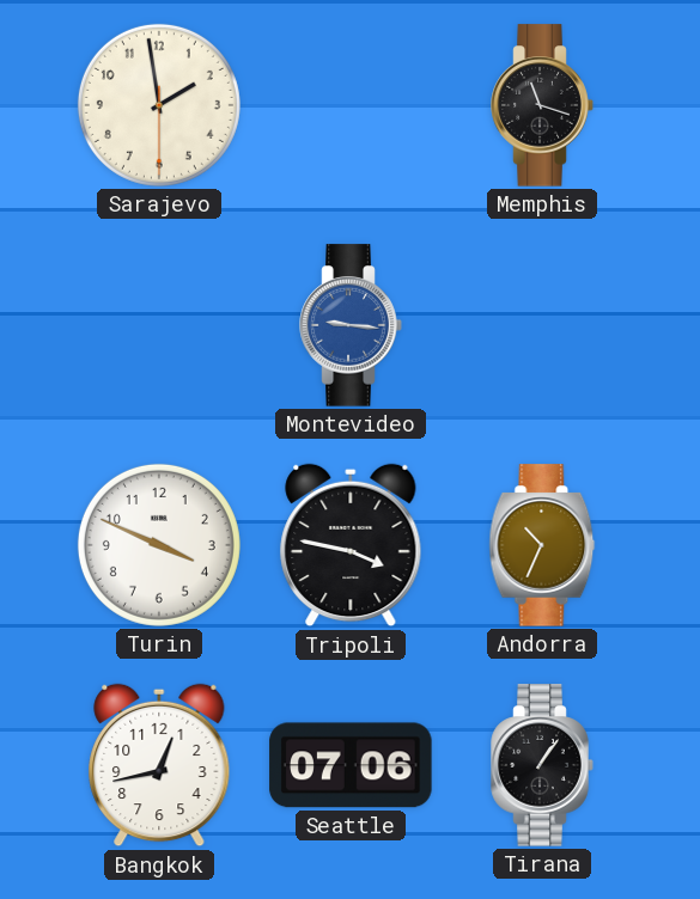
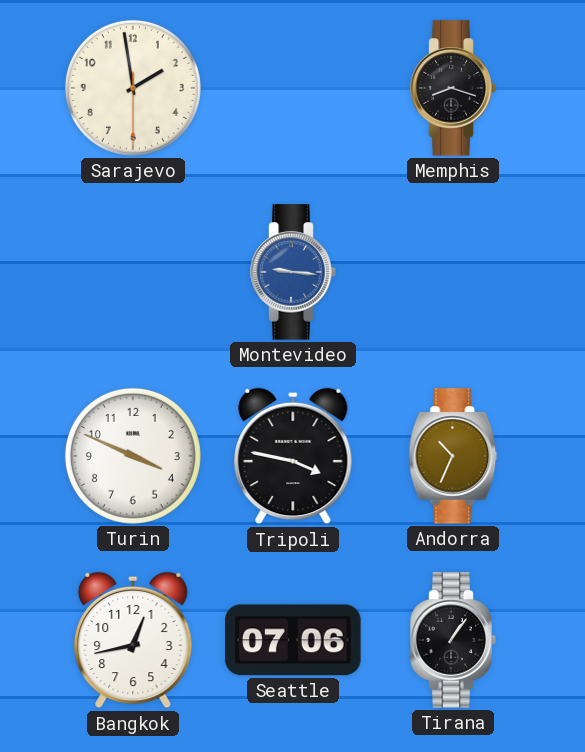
Memphis: 11:18 -> 8:18
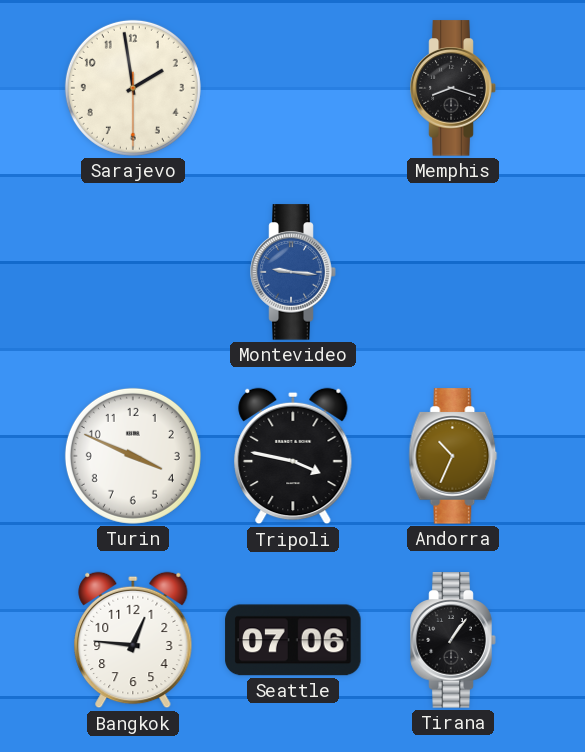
Bangkok: 12:43 -> 12:46
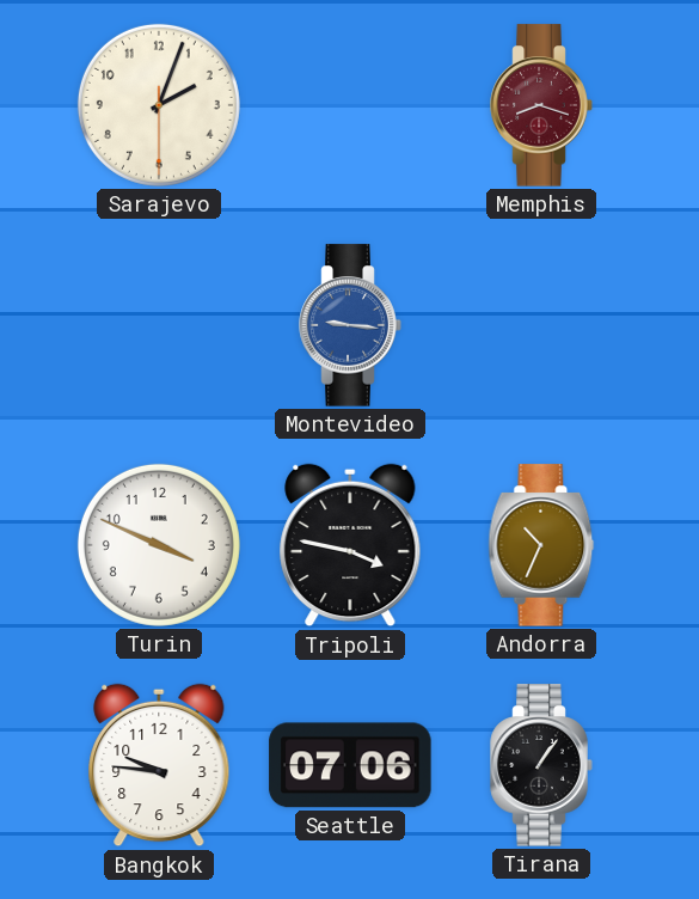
Sarajevo: 1:58 -> 2:03
Memphis dial: black -> burgundy
Bangkok: 12:46 -> 9:46
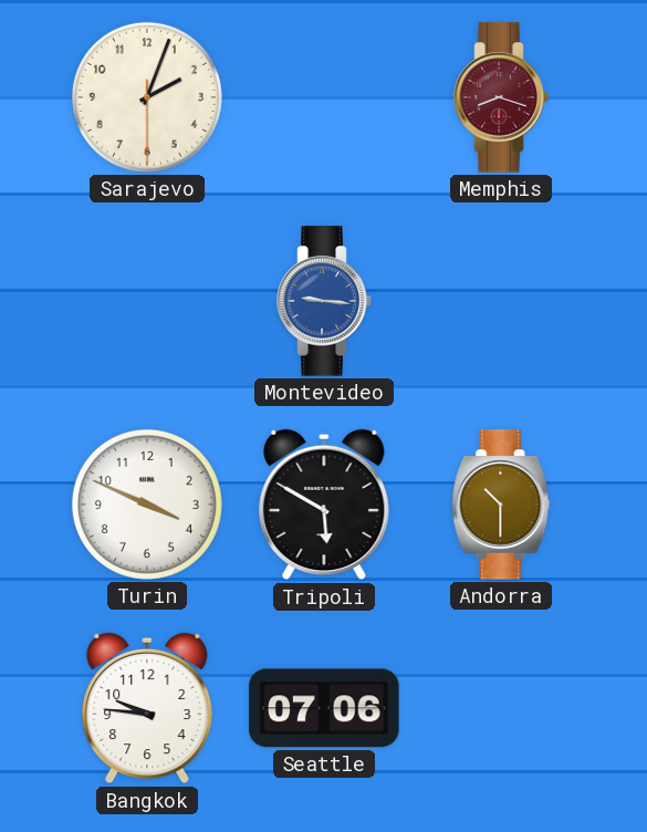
Tripoli: 3:47 -> 5:50
Andorra: 10:34 -> 10:30
Tirana: 1:06 -> none
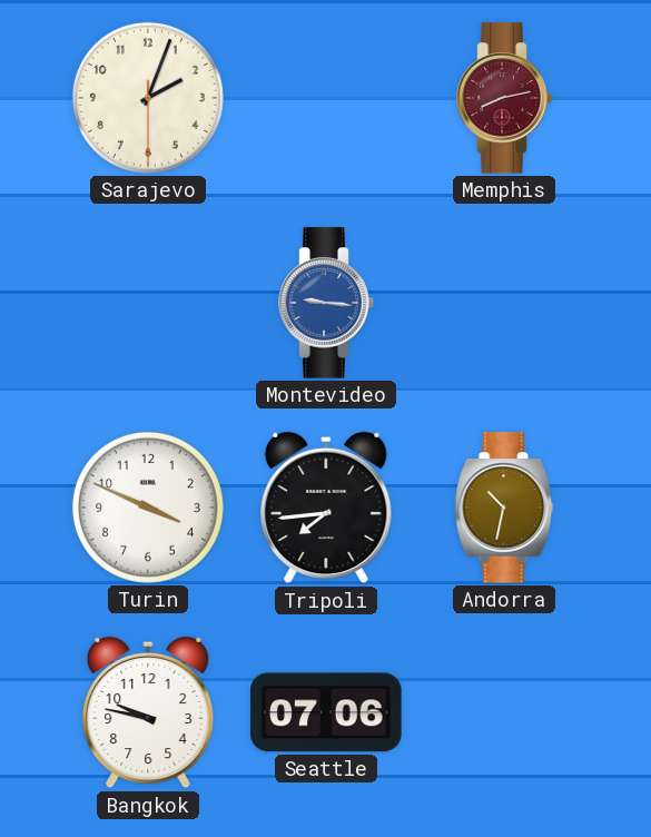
Memphis: 8:18 -> 8:13
Tripoli: 5:50 -> 7:44
Andorra: 10:30 -> 10:32
Bangkok: 9:46 -> 9:47
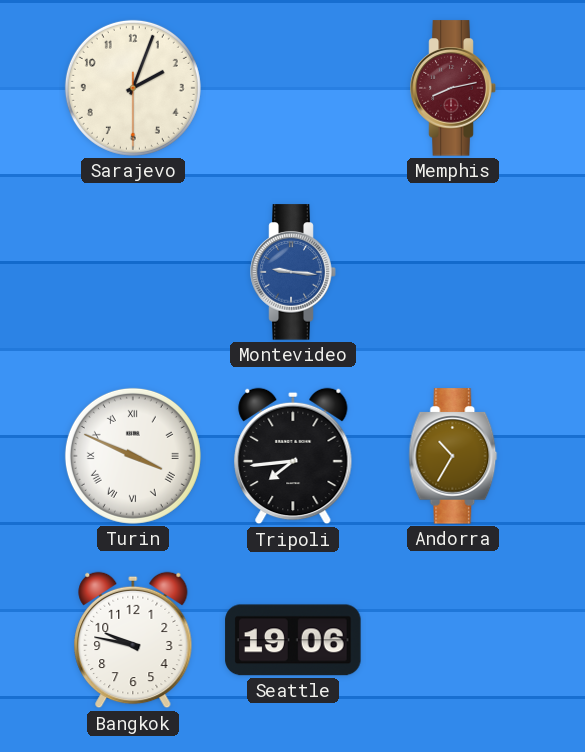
Turin numerals: Arabic -> Roman
Andorra: 10:32 -> 10:35
Seattle: 07:06 -> 19:06
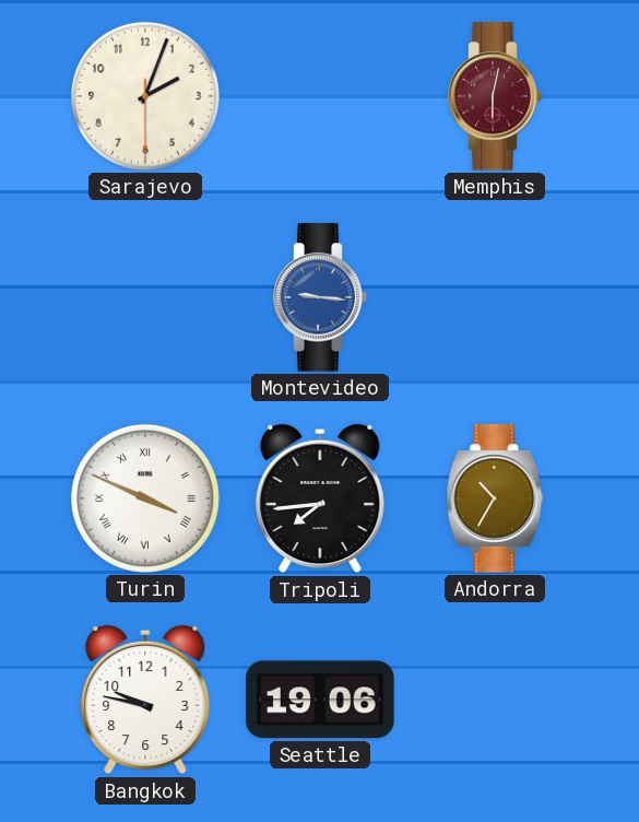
Memphis: 8:13 -> 6:02
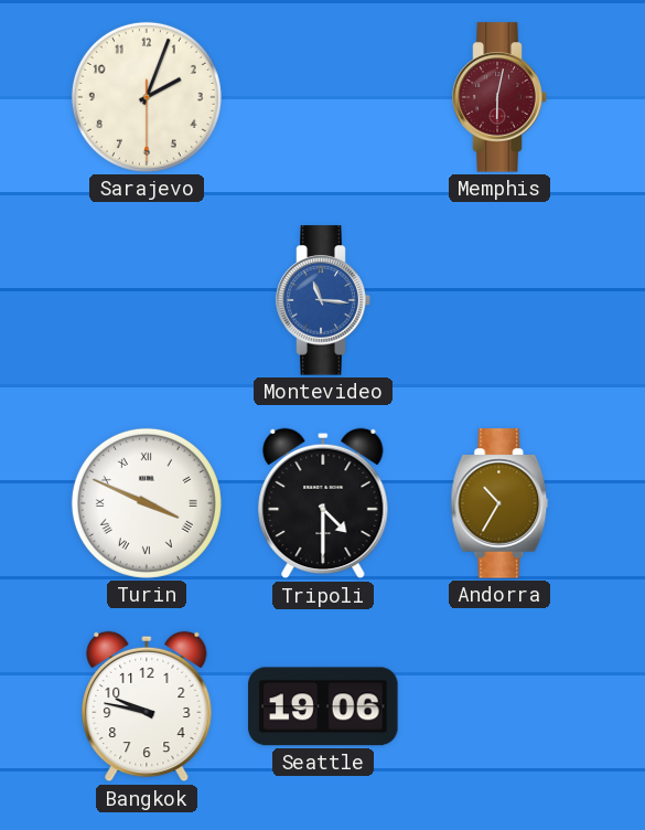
Montevideo: 9:16 -> 11:16
Tripoli: 7:44 -> 4:30
